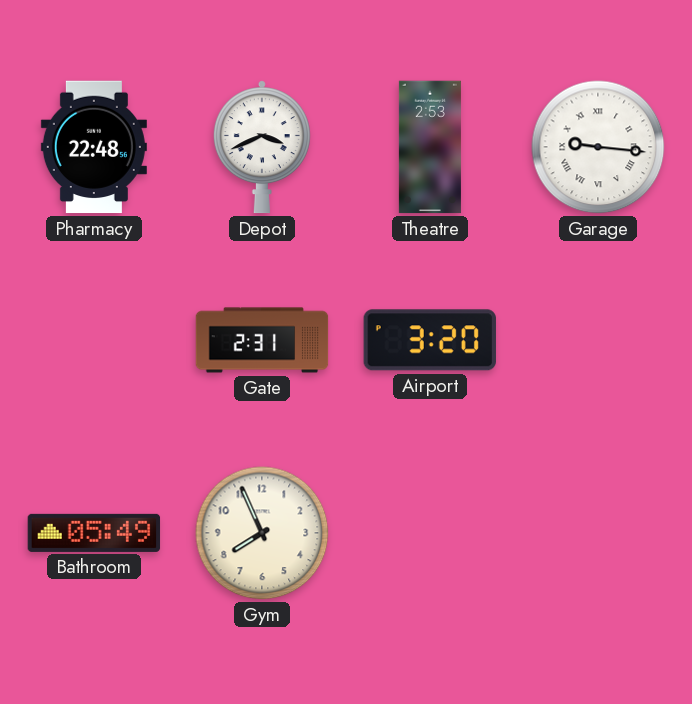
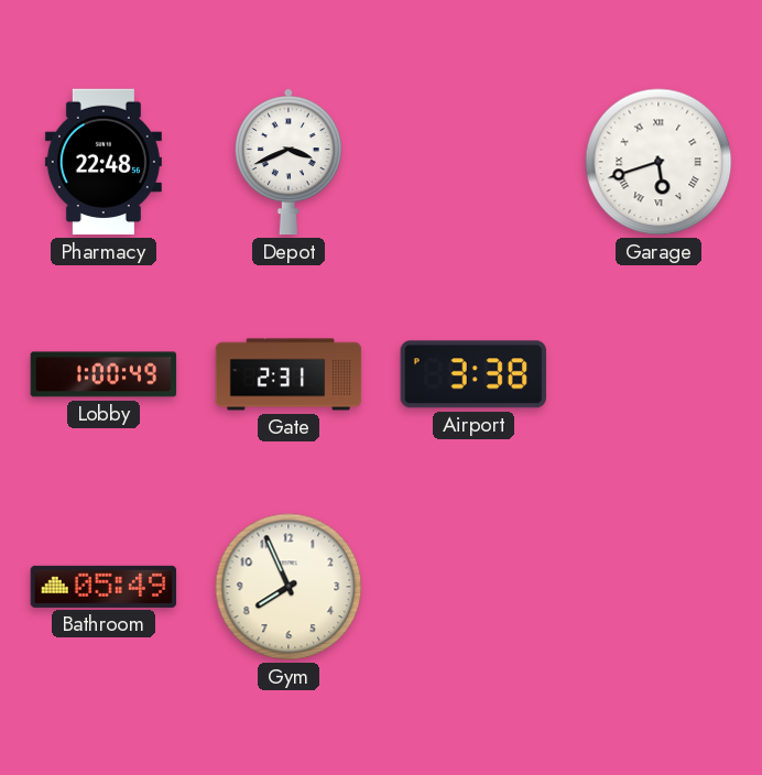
Theatre: 2:53 -> none
Garage: 9:16 -> 5:42
Lobby: none -> 1:00
Airport: 3:20 -> 3:38
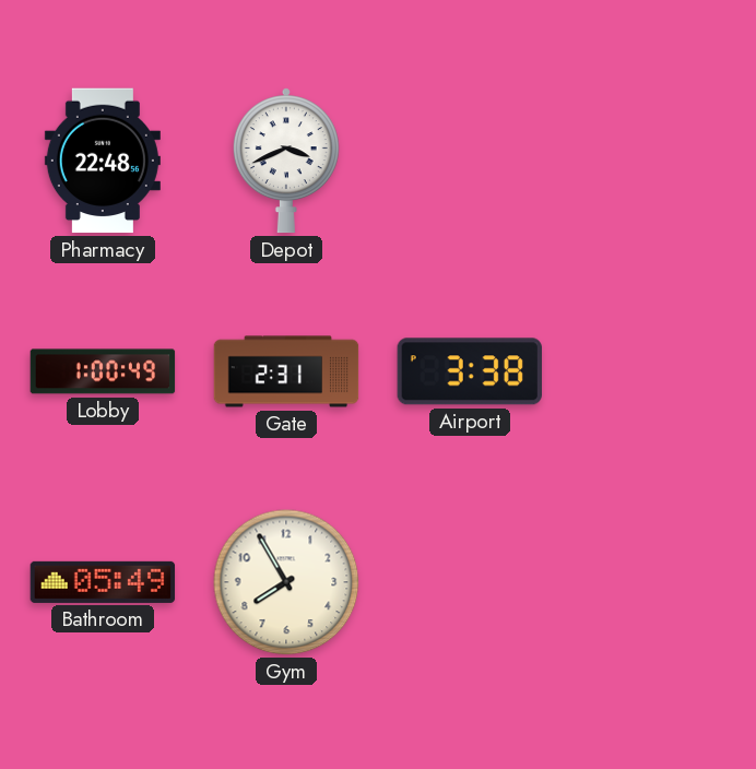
Garage: 5:42 -> none
Gym: 7:56 -> 7:55
